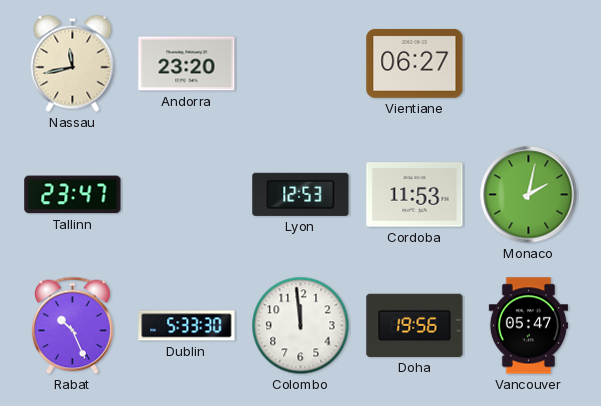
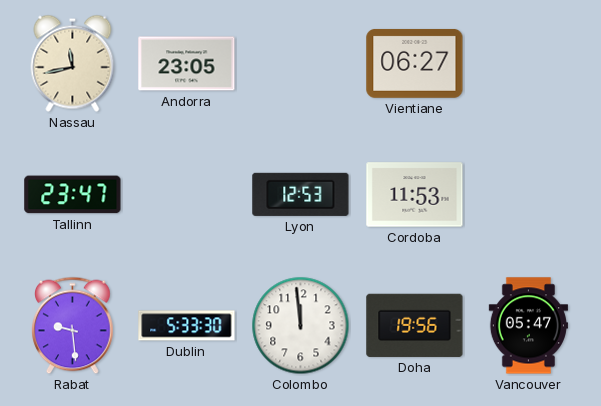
Andorra: 23:20 -> 23:05
Monaco: 2:02 -> none
Rabat: 10:26 -> 9:29
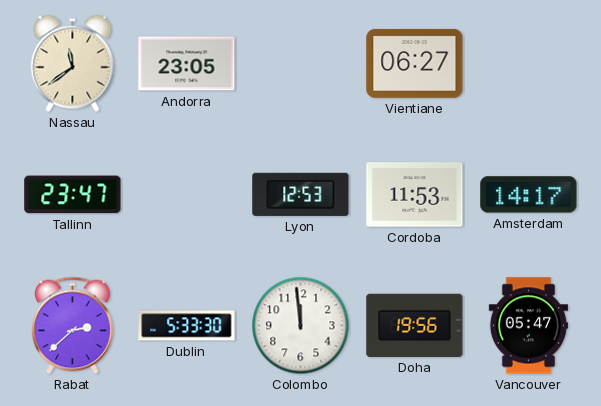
Nassau: 11:43 -> 11:39
Amsterdam: none -> 14:17
Rabat: 9:29 -> 2:38
